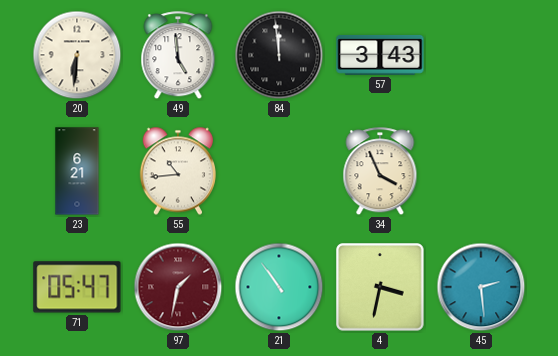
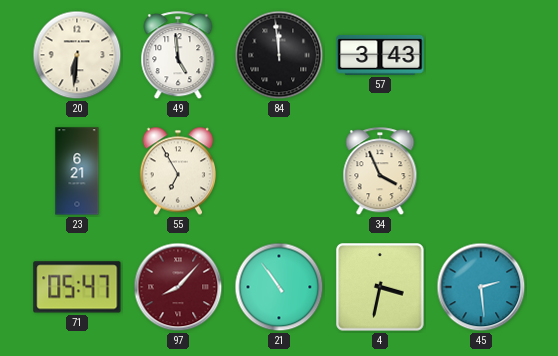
55: 10:44 -> 6:55
97: 1:32 -> 8:07
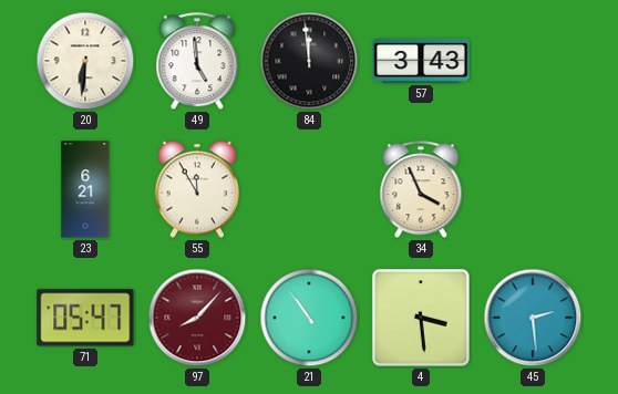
55: 6:55 -> 11:55
4: 3:32 -> 3:29
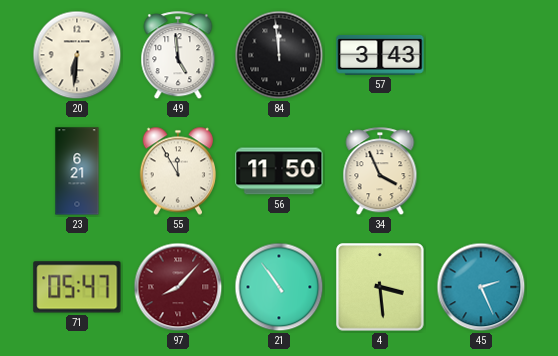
56: none -> 11:50
45: 2:29 -> 2:26
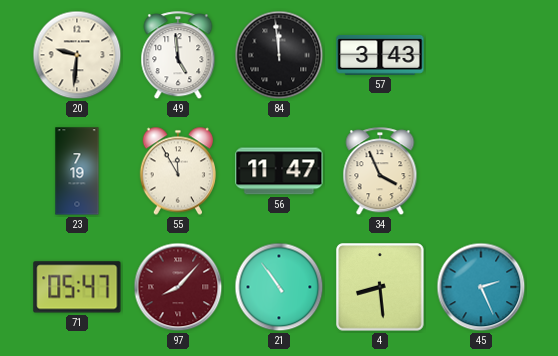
20: 6:31 -> 9:31
23: 6:21 -> 7:19
56: 11:50 -> 11:47
4: 3:29 -> 8:29
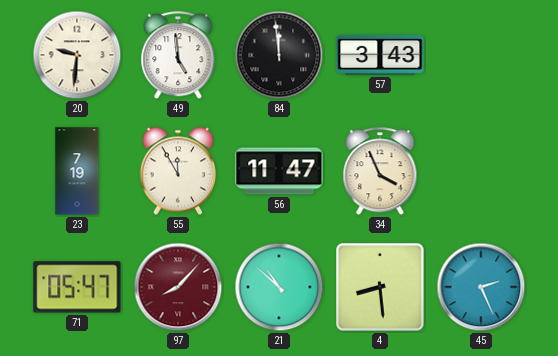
21: 10:54 -> 10:52
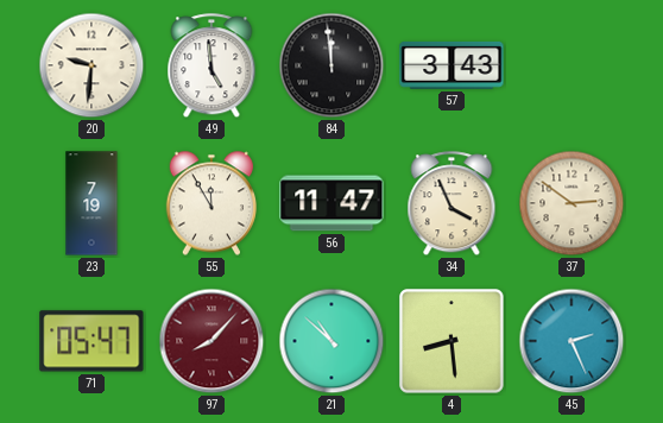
37: none -> 2:51
